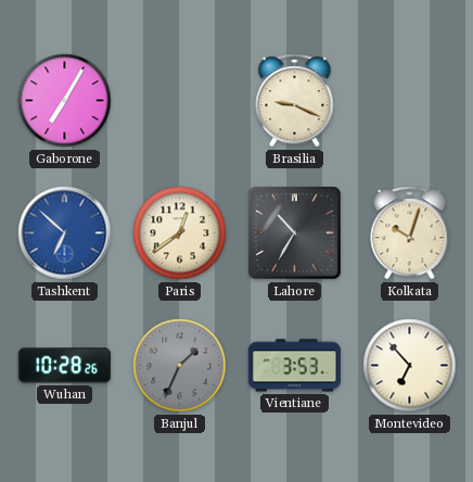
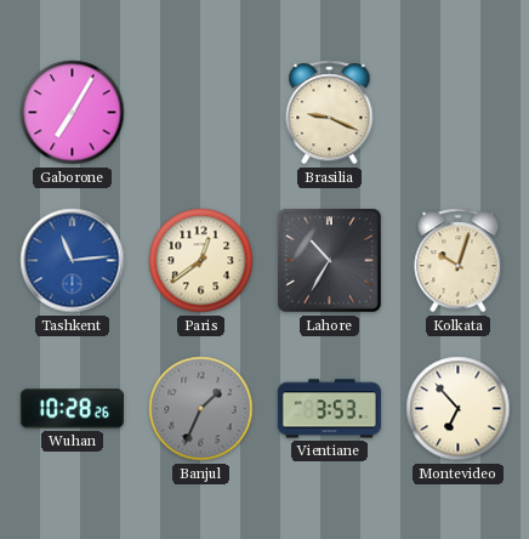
Tashkent: 6:52 -> 11:14
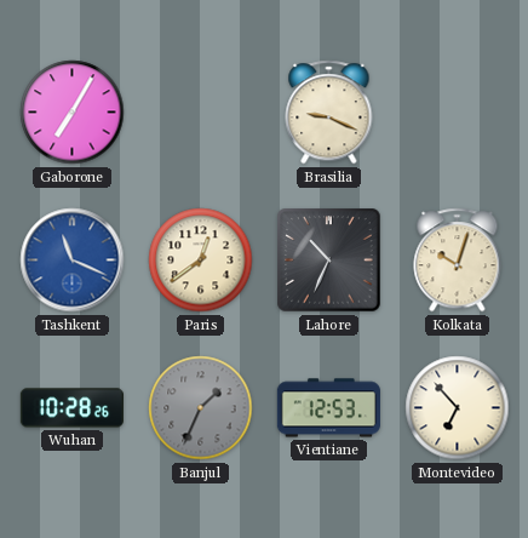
Tashkent: 11:14 -> 11:19
Lahore: 10:35 -> 10:34
Vientiane: 3:53 -> 12:53
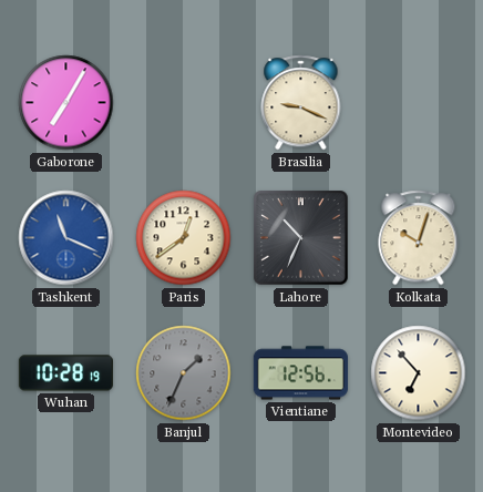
Wuhan: 10:28:26 -> 10:28:19
Vientiane: 12:53 -> 12:56
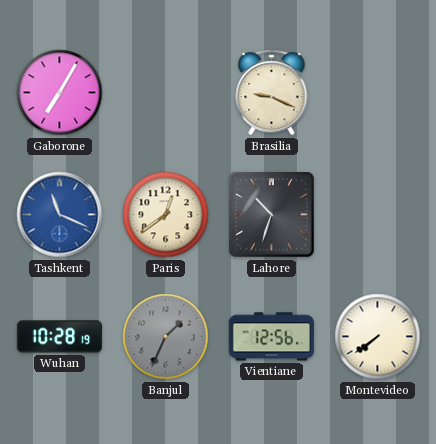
Lahore: 10:34 -> 10:33
Kolkata: 10:03 -> none
Montevideo: 6:53 -> 7:39
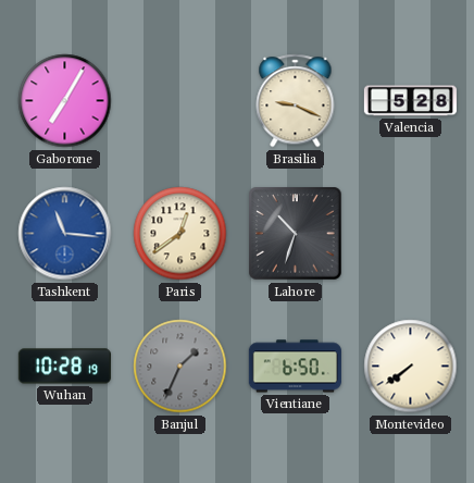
Valencia: none -> 5:28
Tashkent: 11:19 -> 11:16
Vientiane: 12:56 -> 6:50
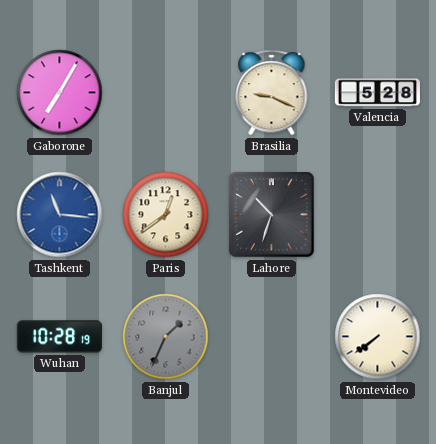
Vientiane: 6:50 -> none
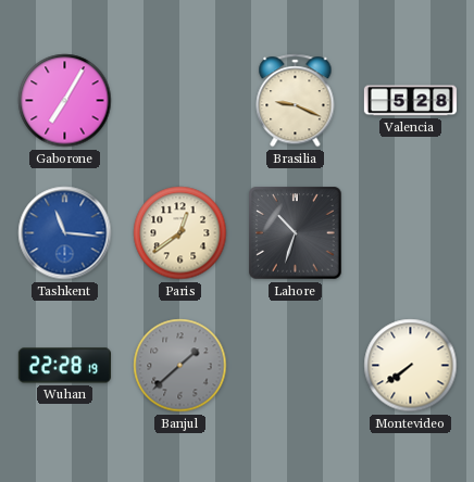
Wuhan: 10:28 -> 22:28
Banjul: 1:34 -> 1:38
